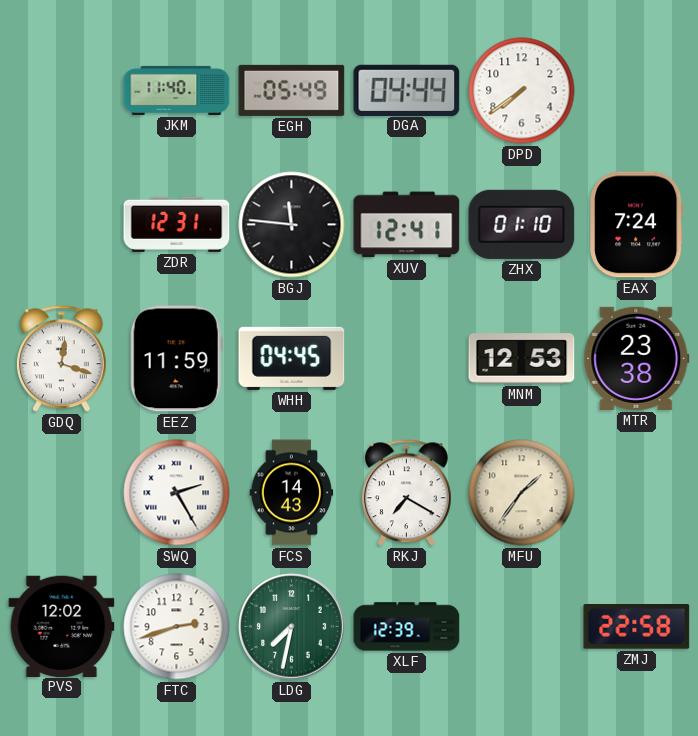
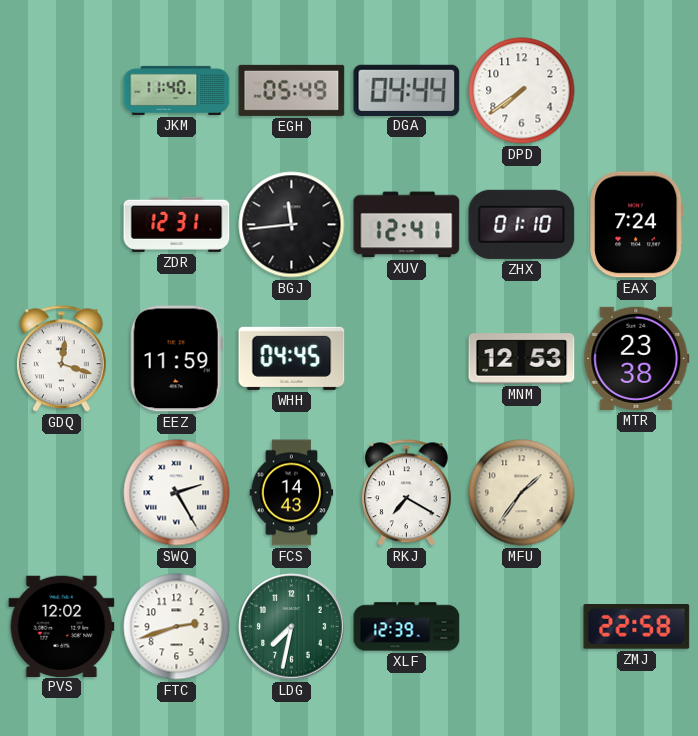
BGJ: 11:46 -> 11:44
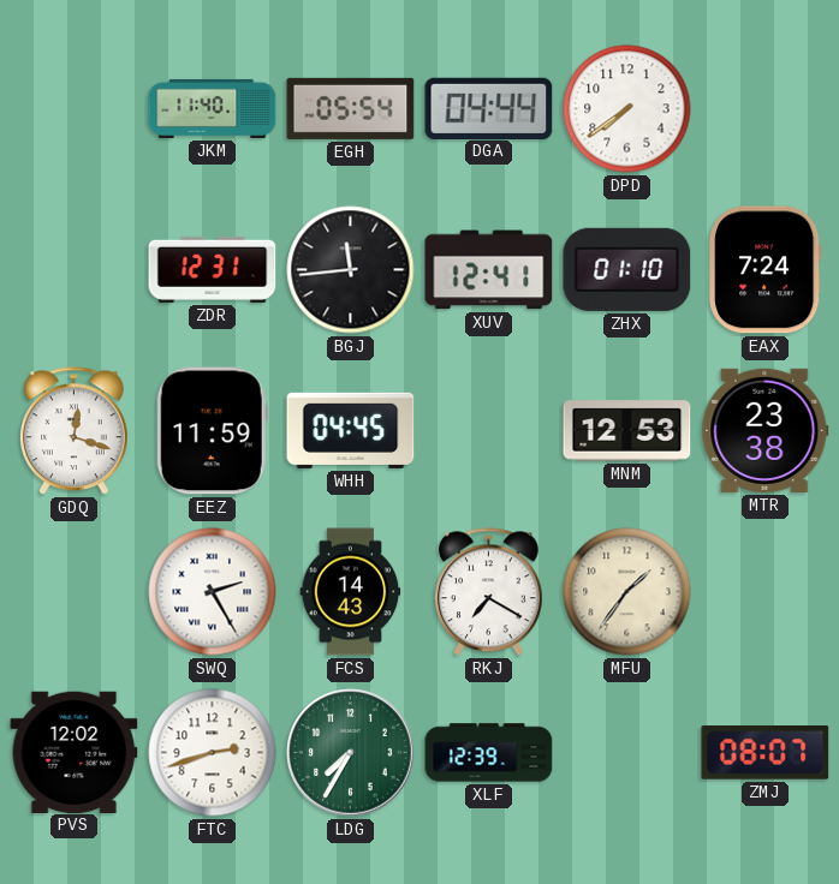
EGH: 05:49 -> 05:54
LDG: 7:32 -> 7:35
ZMJ: 22:58 -> 08:07
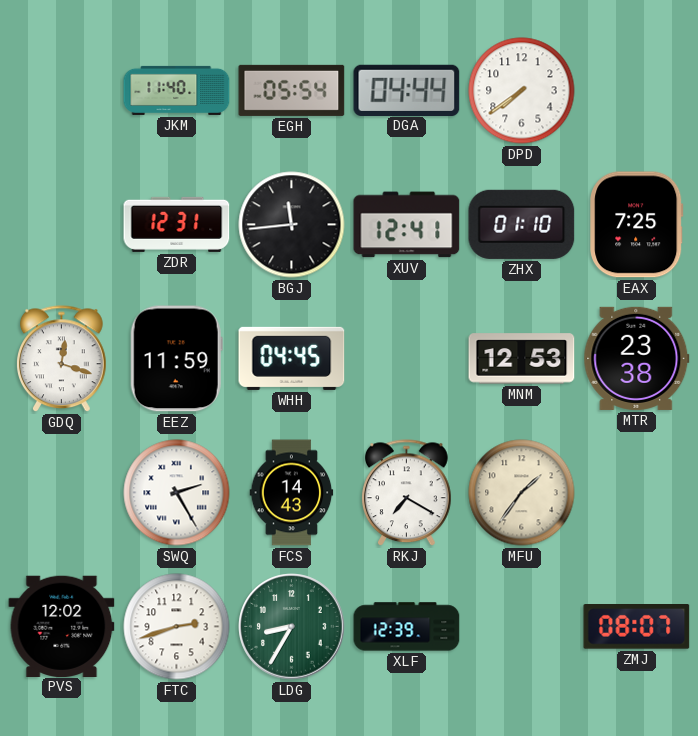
EAX: 7:24 -> 7:25
LDG: 7:35 -> 8:35
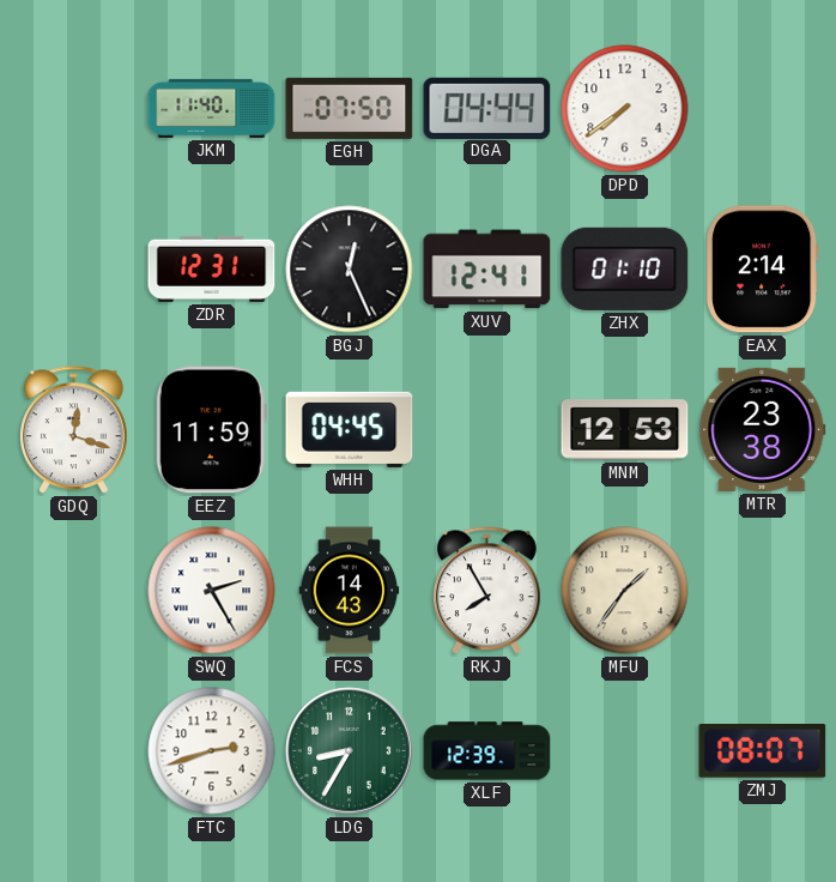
EGH: 05:54 -> 07:50
BGJ: 11:44 -> 12:26
EAX: 7:25 -> 2:14
RKJ: 7:20 -> 7:55
PVS: 12:02 -> none
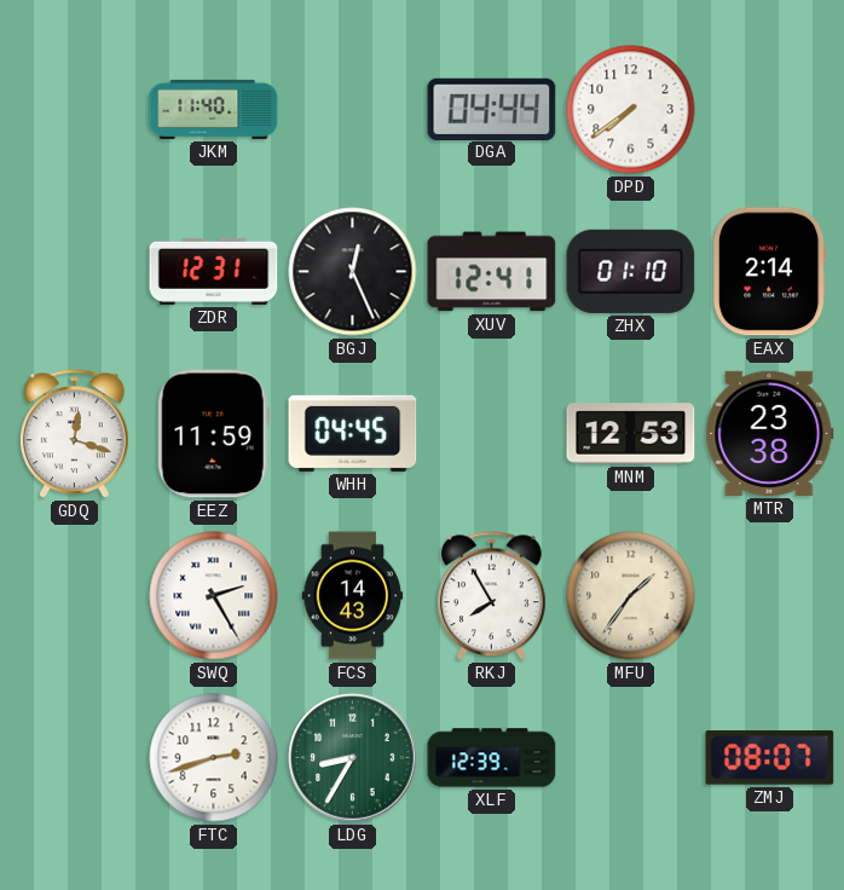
EGH: 07:50 -> none
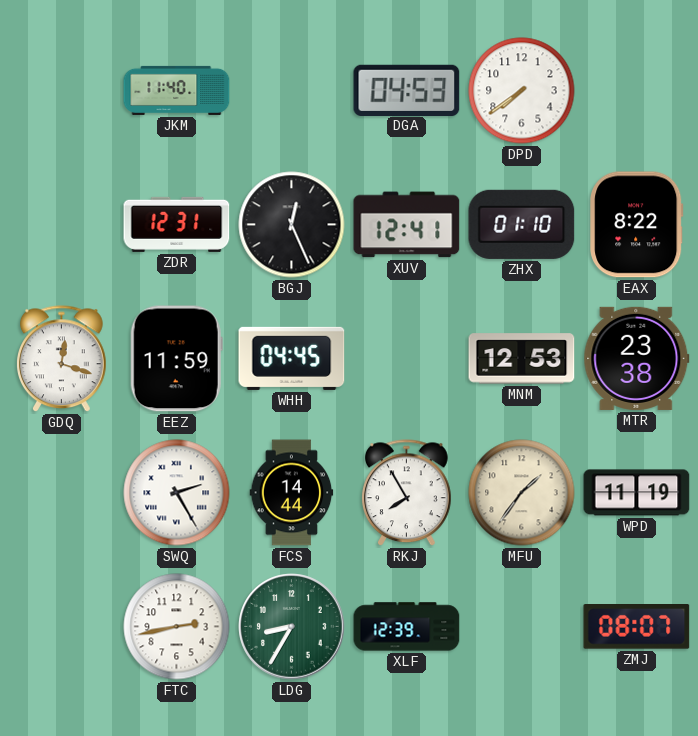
DGA: 04:44 -> 04:53
EAX: 2:14 -> 8:22
FCS: 14:43 -> 14:44
WPD: none -> 11:19
FTC: 2:42 -> 2:43
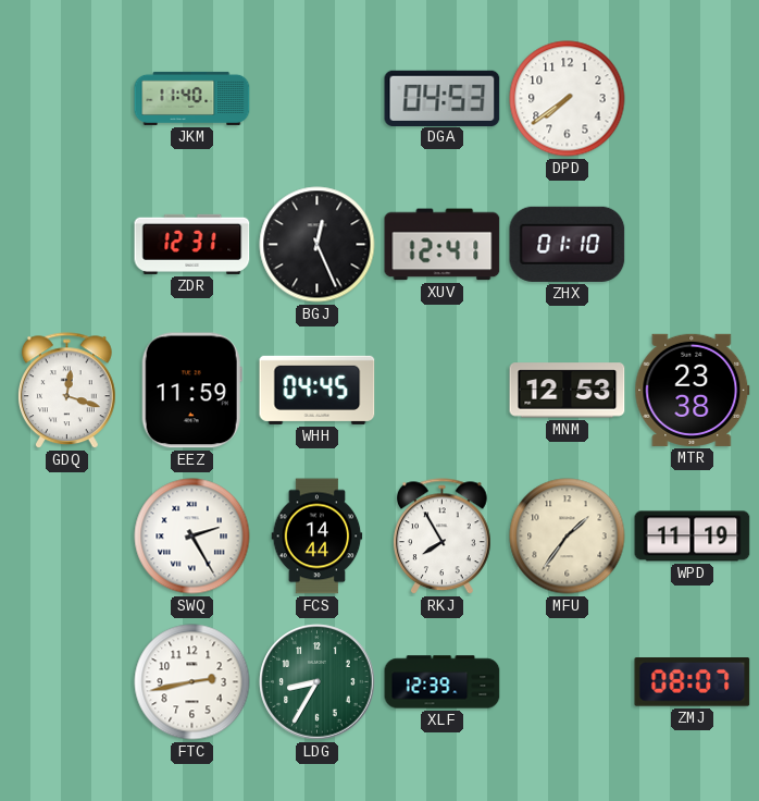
EAX: 8:22 -> none
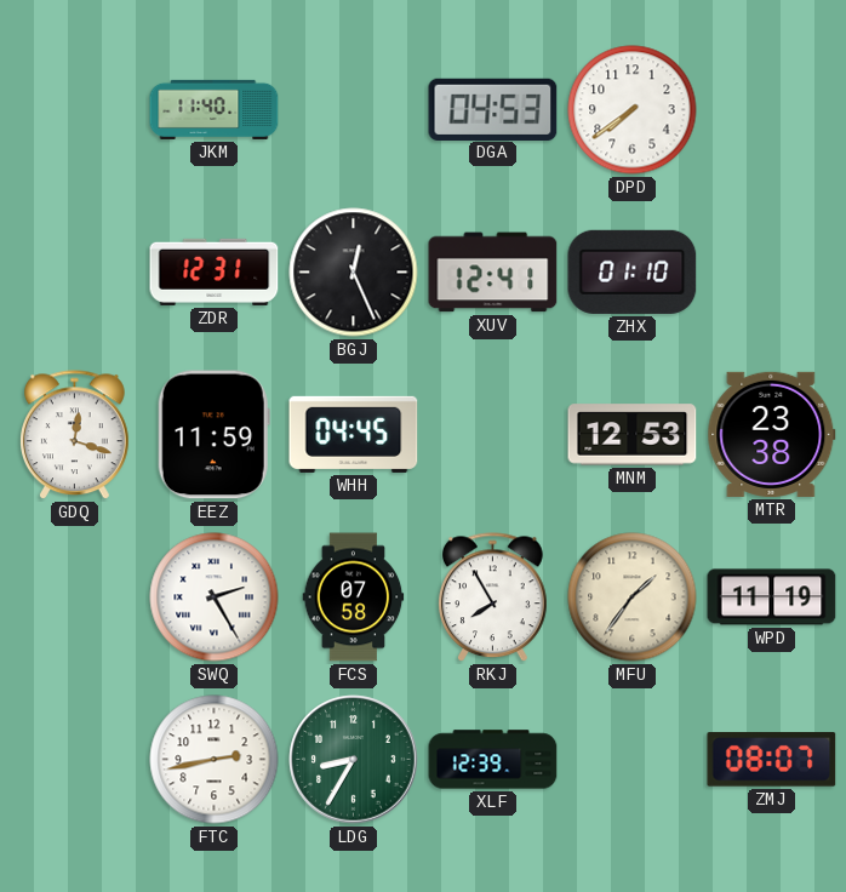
FCS: 14:44 -> 07:58
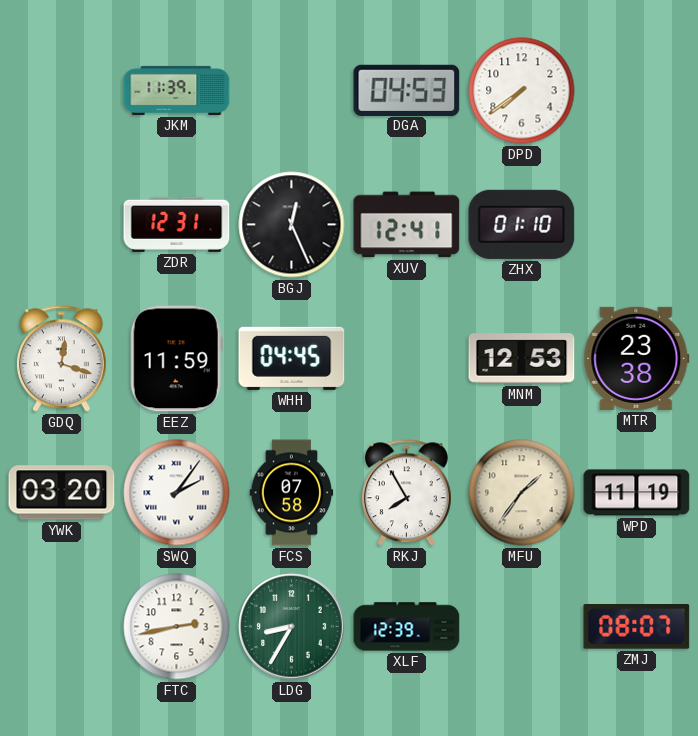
JKM: 11:40 -> 11:39
YWK: none -> 03:20
SWQ: 2:25 -> 2:06
